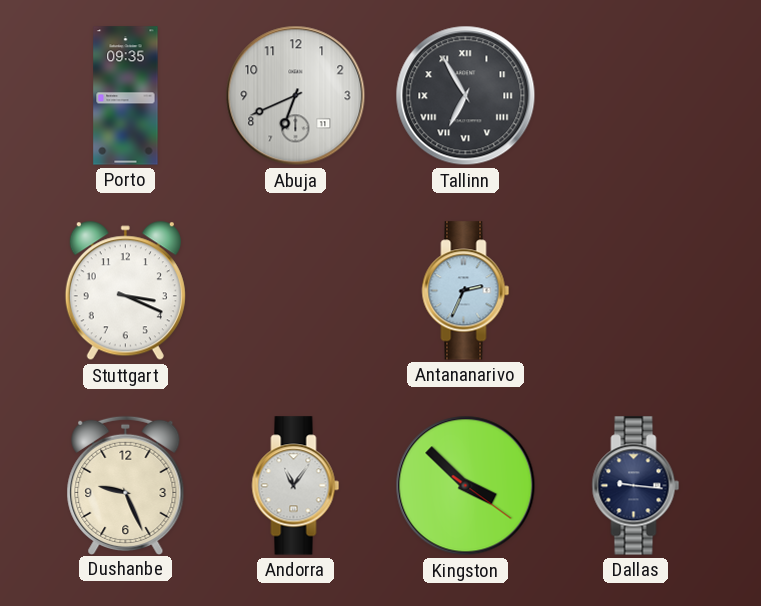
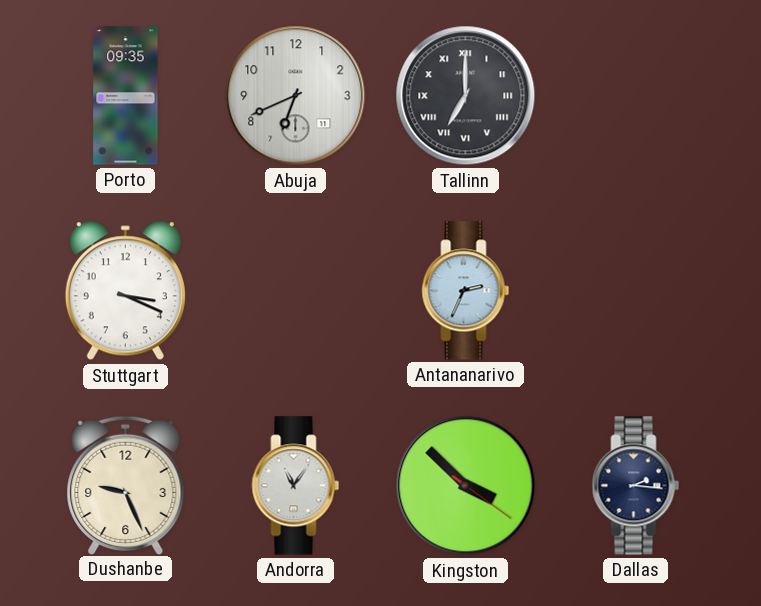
Tallinn: 6:55 -> 7:00
Dallas: 9:16 -> 2:16
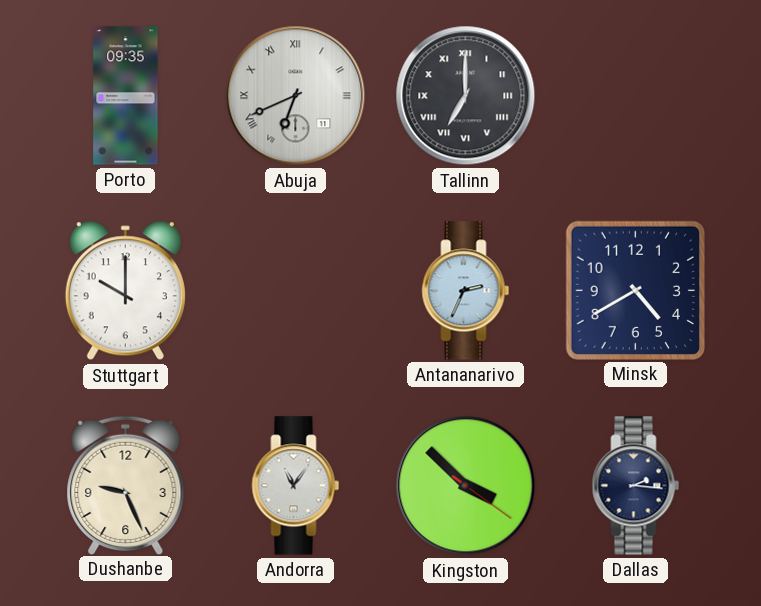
Abuja numerals: Arabic -> Roman
Stuttgart: 3:19 -> 10:00
Minsk: none -> 4:40
